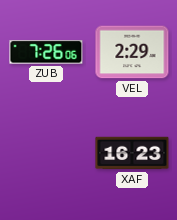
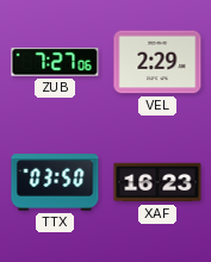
ZUB: 7:26 -> 7:27
TTX: none -> 03:50
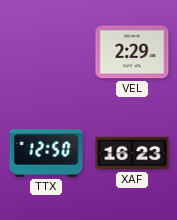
ZUB: 7:27 -> none
TTX: 03:50 -> 12:50
